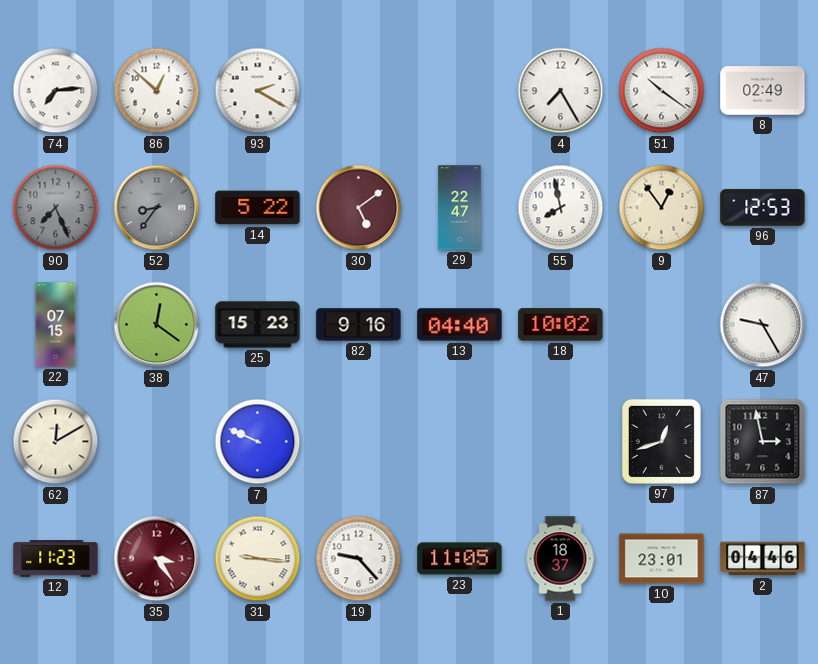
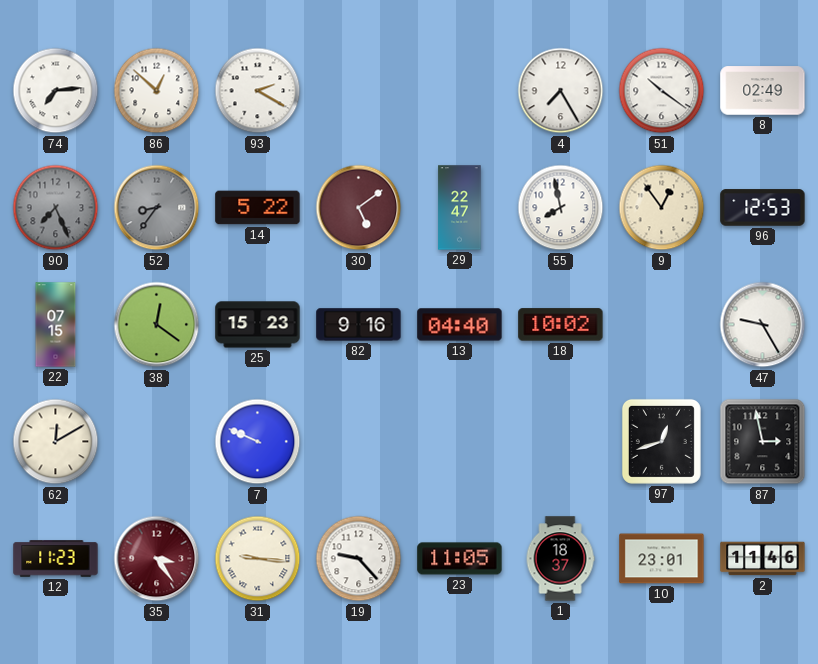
2: 04:46 -> 11:46
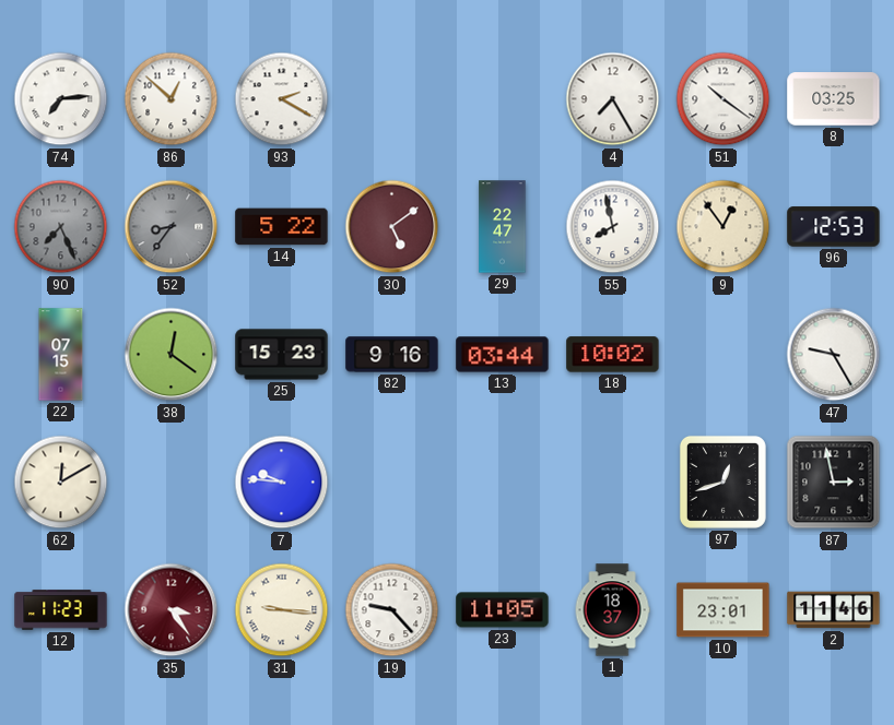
8: 02:49 -> 03:25
13: 04:40 -> 03:44
7: 9:49 -> 9:46
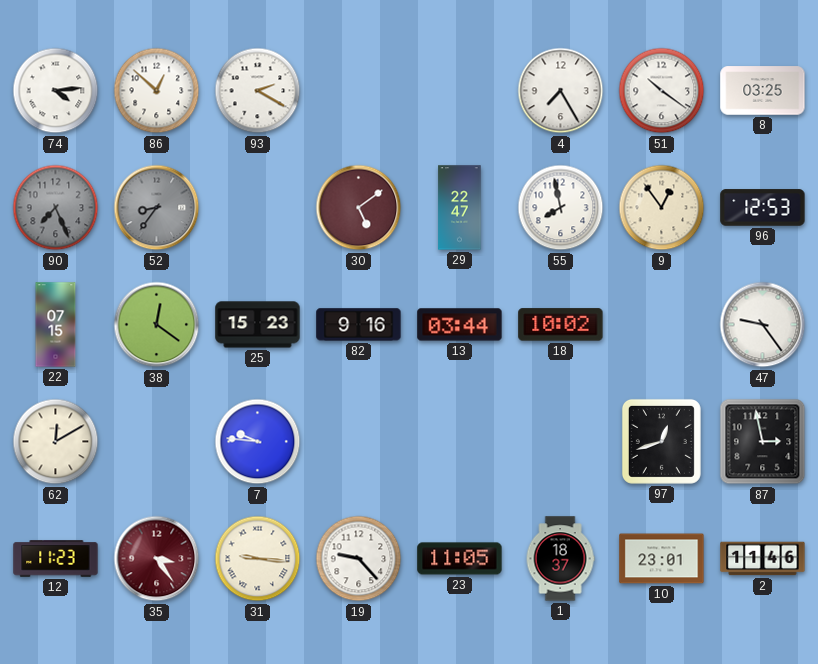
74: 7:14 -> 4:14
14: 5:22 -> none
47: 9:25 -> 9:24
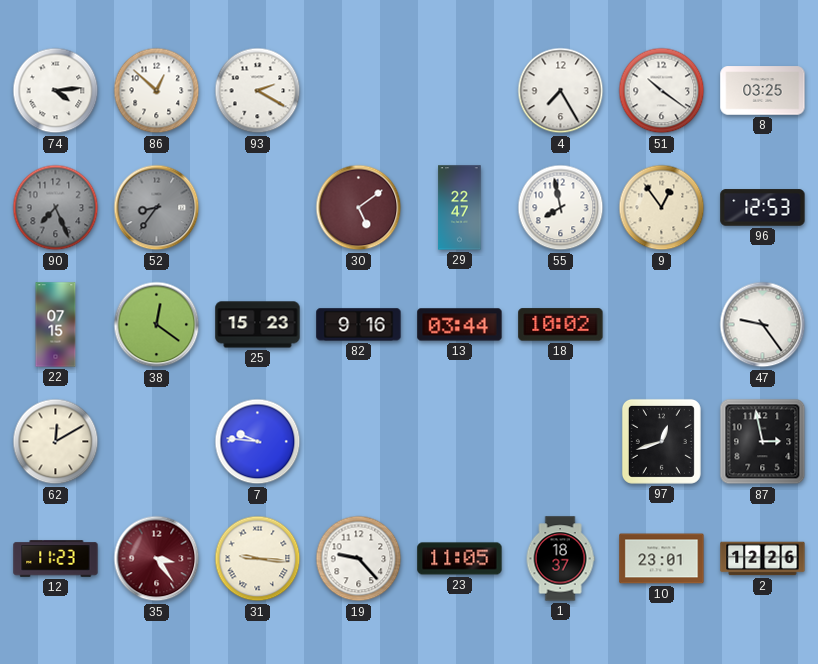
2: 11:46 -> 12:26
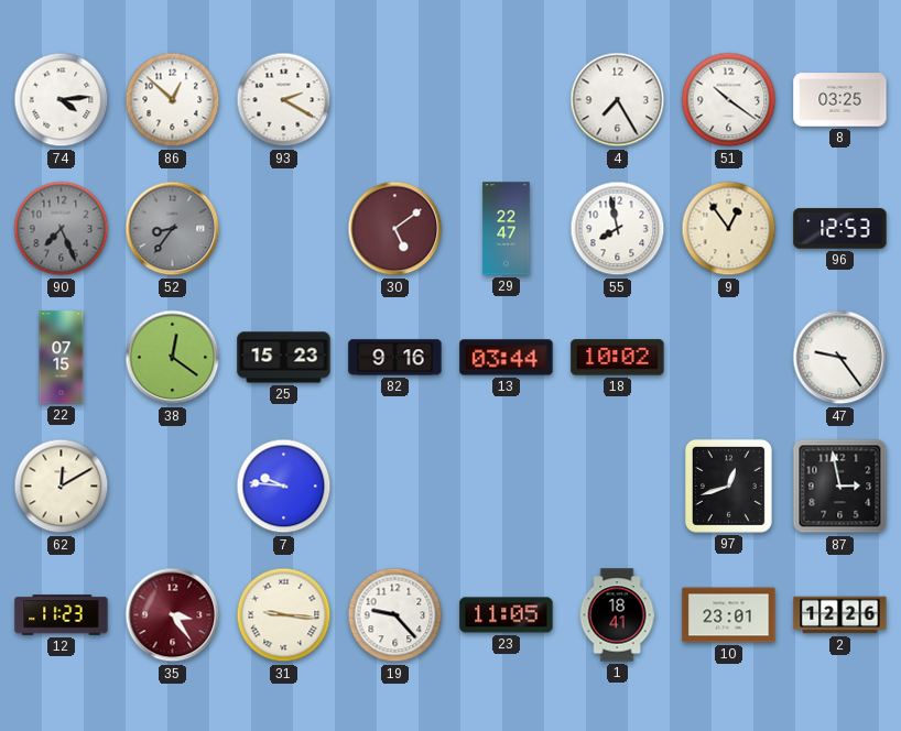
1: 18:37 -> 18:41
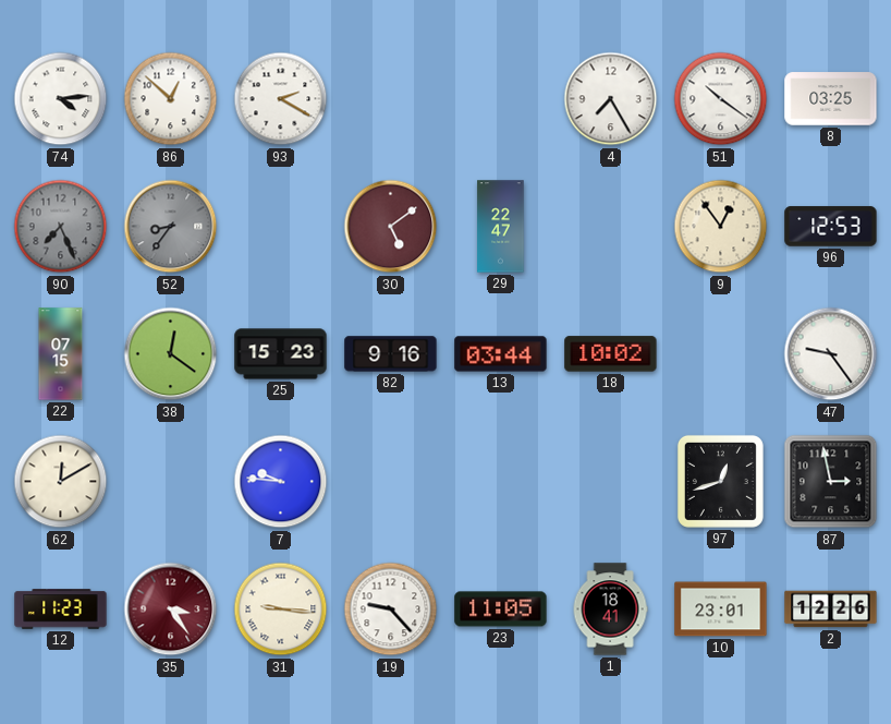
55: 7:58 -> none
